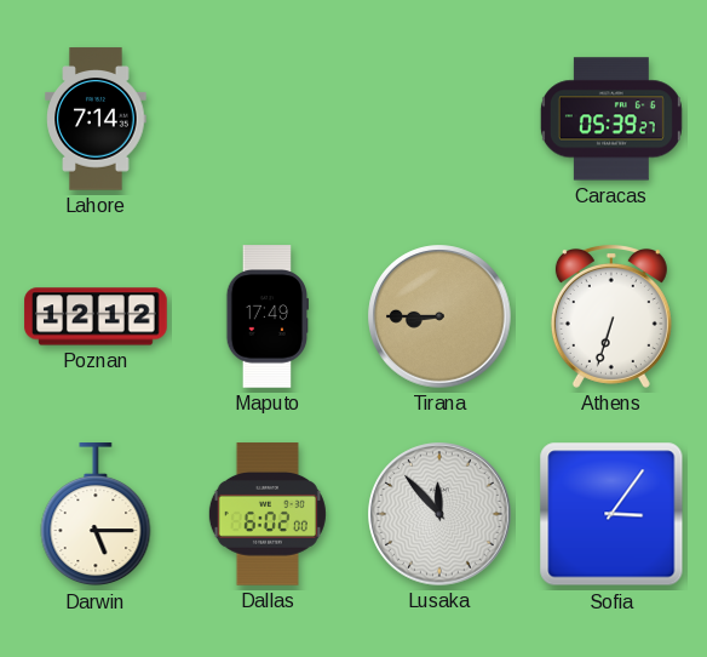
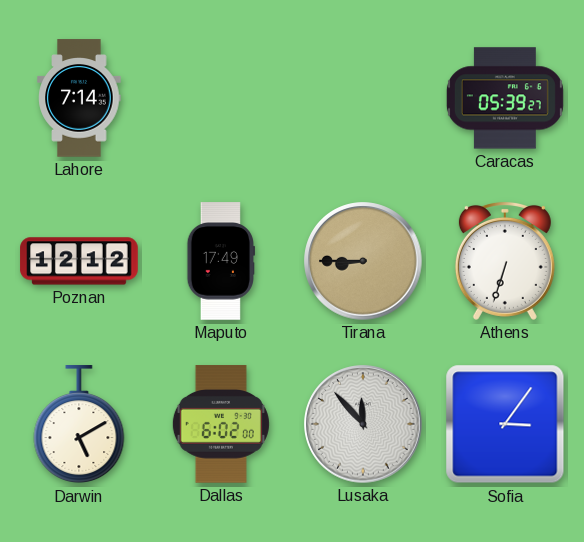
Darwin: 5:15 -> 5:10
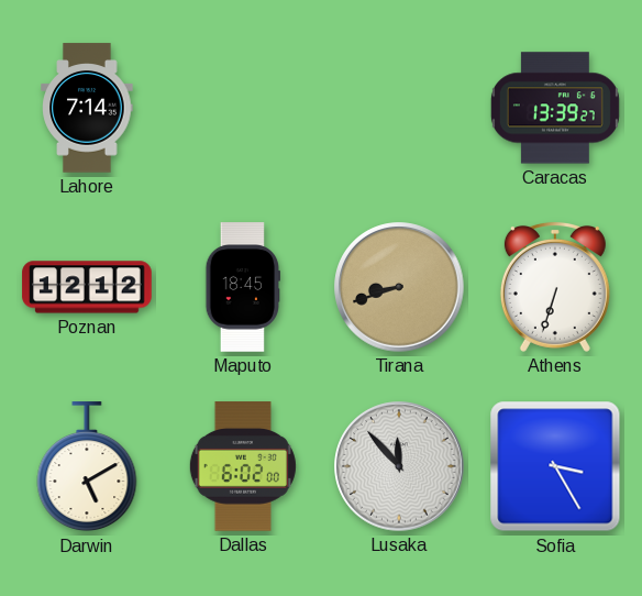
Caracas: 05:39 -> 13:39
Maputo: 17:49 -> 18:45
Tirana: 8:45 -> 8:42
Sofia: 3:06 -> 3:25
